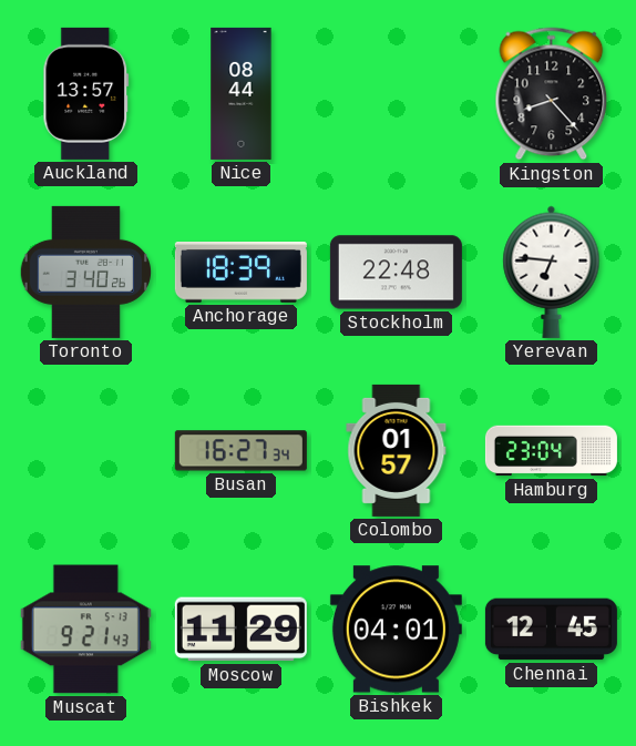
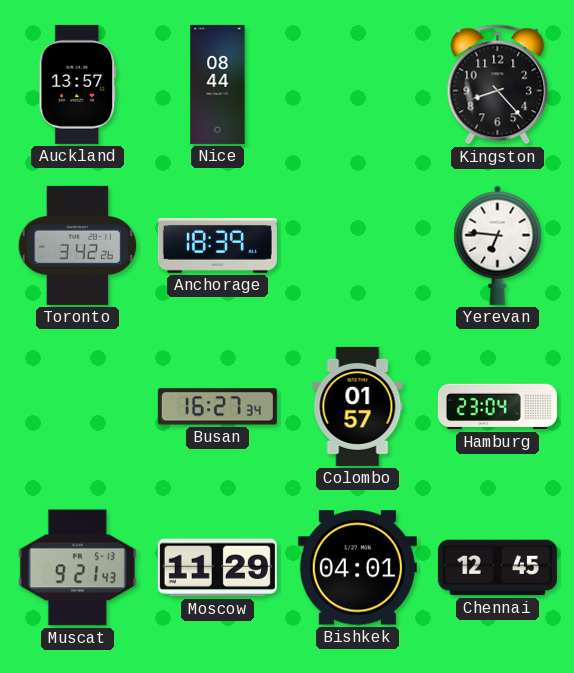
Toronto: 3:40 -> 3:42
Stockholm: 22:48 -> none
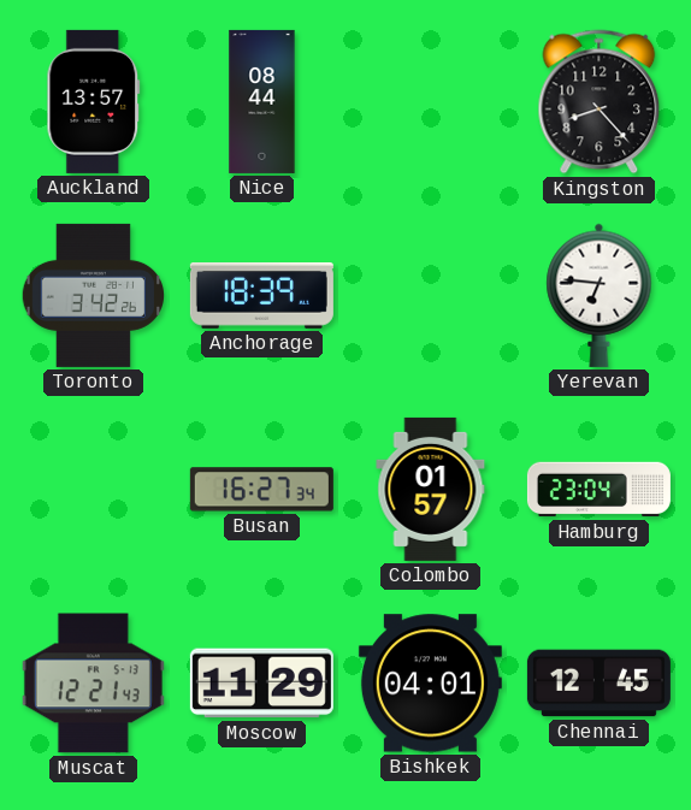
Muscat: 9:21 -> 12:21
